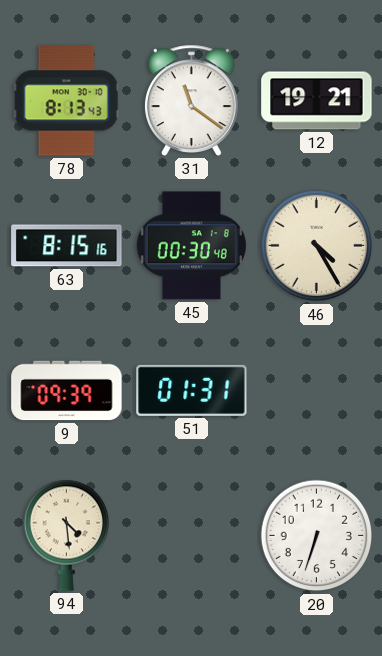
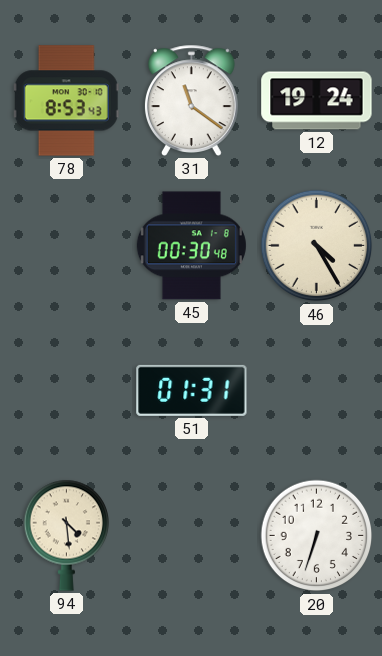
78: 8:13 -> 8:53
12: 19:21 -> 19:24
63: 8:15 -> none
9: 09:39 -> none
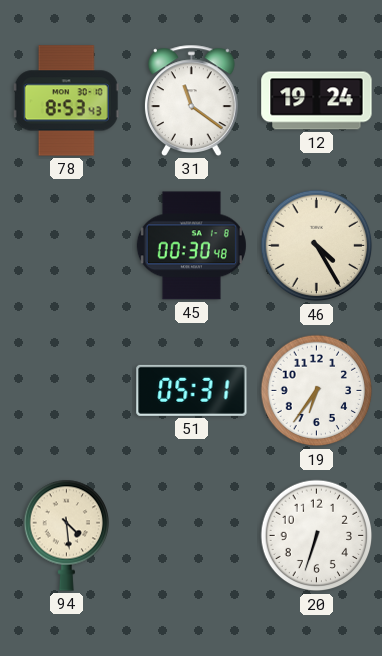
51: 01:31 -> 05:31
19: none -> 6:36
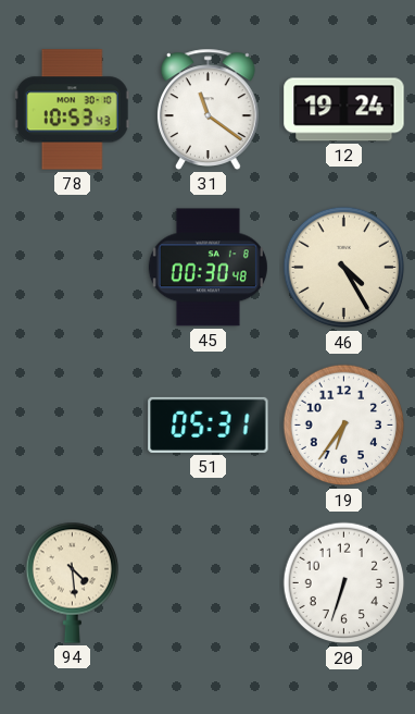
78: 8:53 -> 10:53
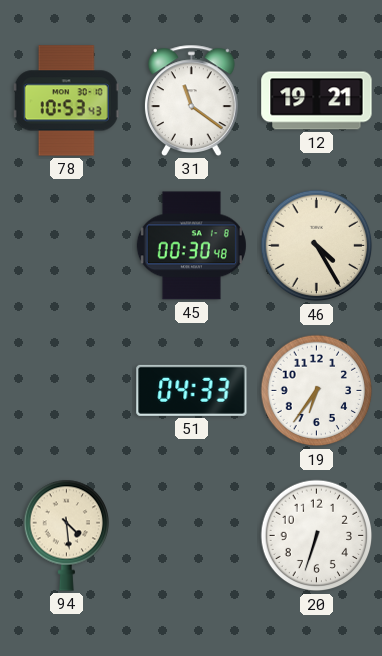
12: 19:24 -> 19:21
51: 05:31 -> 04:33
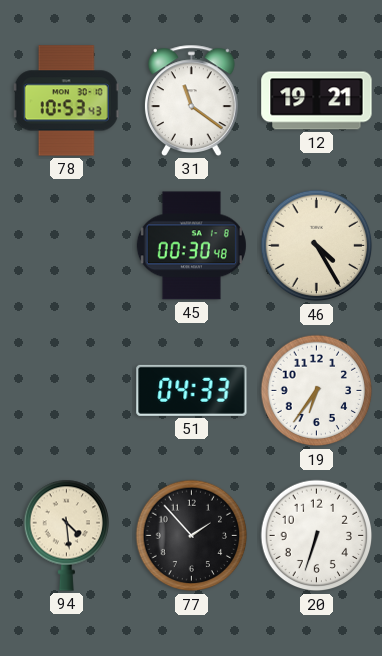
77: none -> 1:53
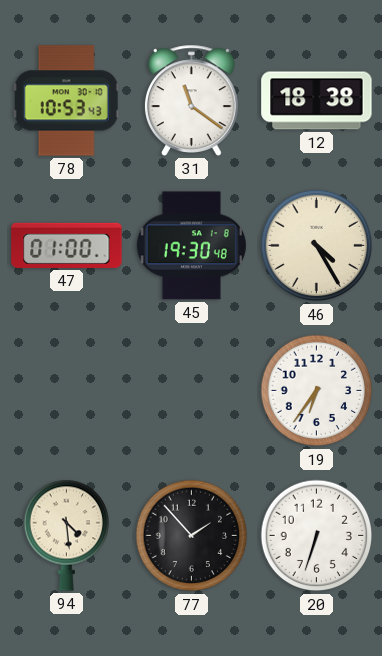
12: 19:21 -> 18:38
47: none -> 01:00
45: 00:30 -> 19:30
51: 04:33 -> none
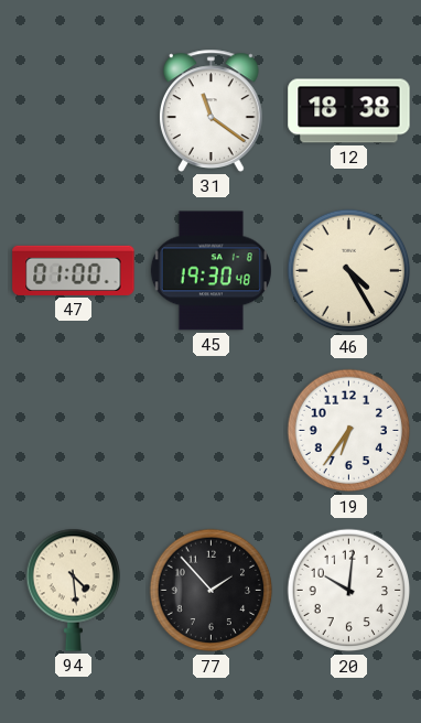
78: 10:53 -> none
20: 6:33 -> 10:01
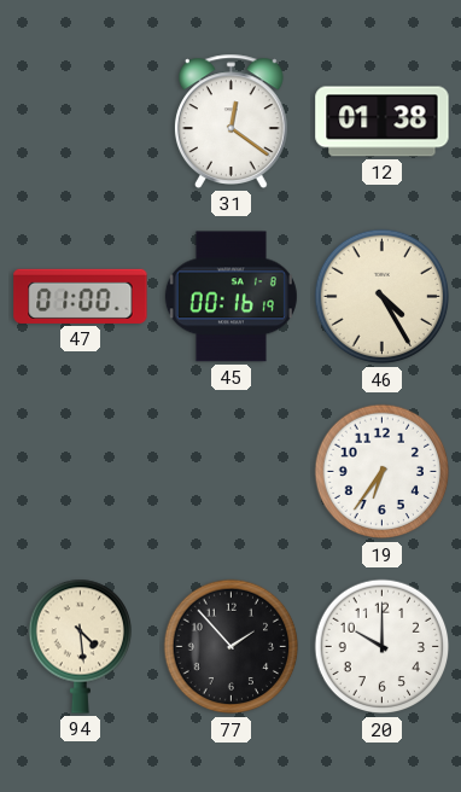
31: 11:21 -> 12:21
12: 18:38 -> 01:38
45: 19:30 -> 00:16
20: 10:01 -> 10:00
